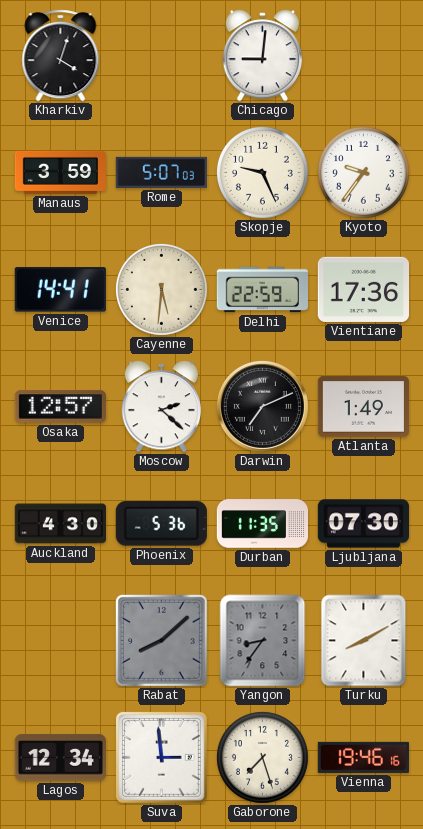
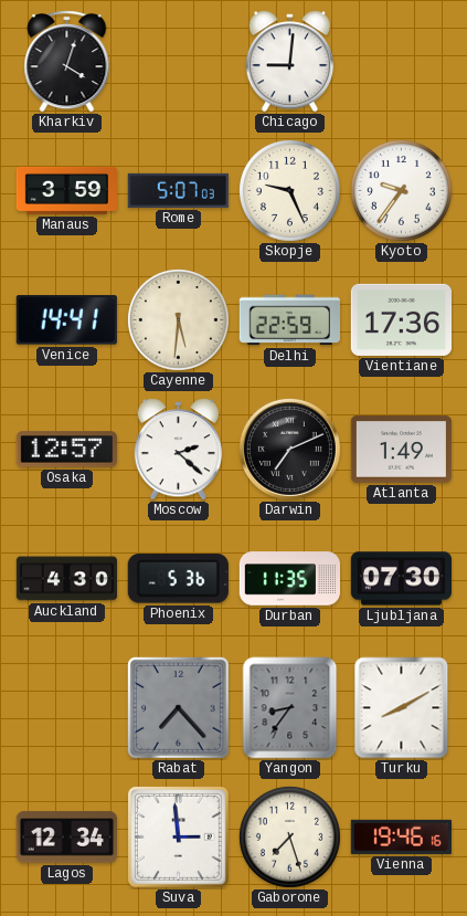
Rabat: 8:08 -> 7:23
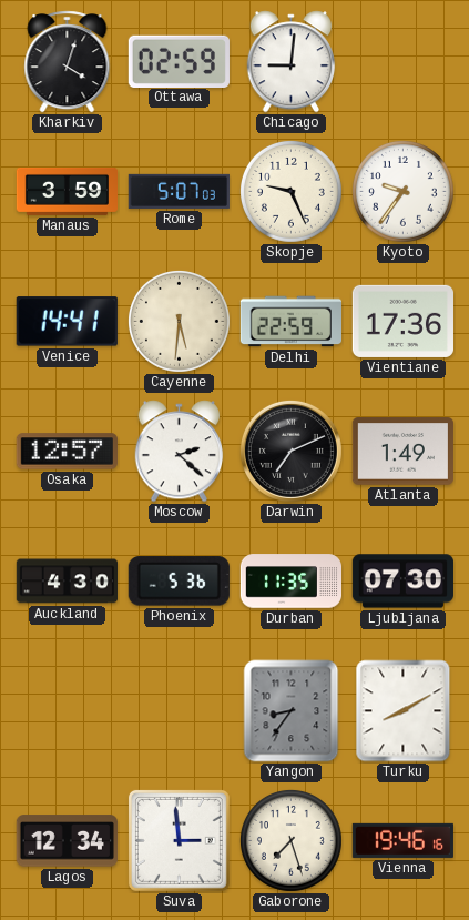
Ottawa: none -> 02:59
Rabat: 7:23 -> none
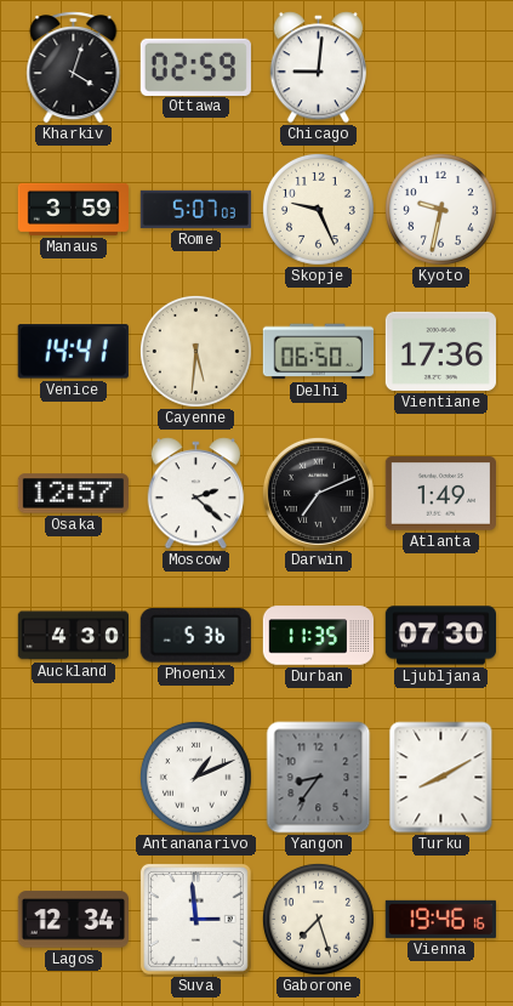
Kyoto: 9:36 -> 9:32
Delhi: 22:59 -> 06:50
Antananarivo: none -> 1:11
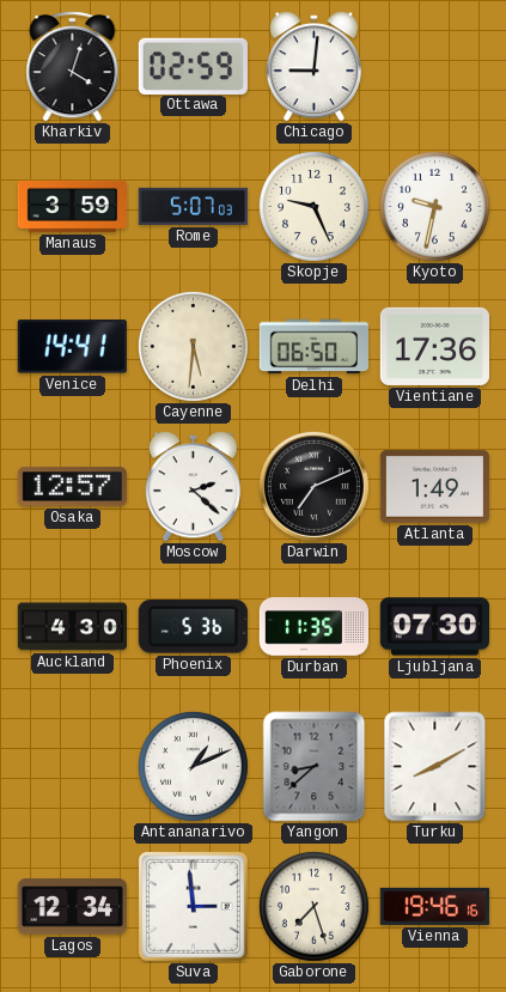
Yangon: 8:36 -> 8:38
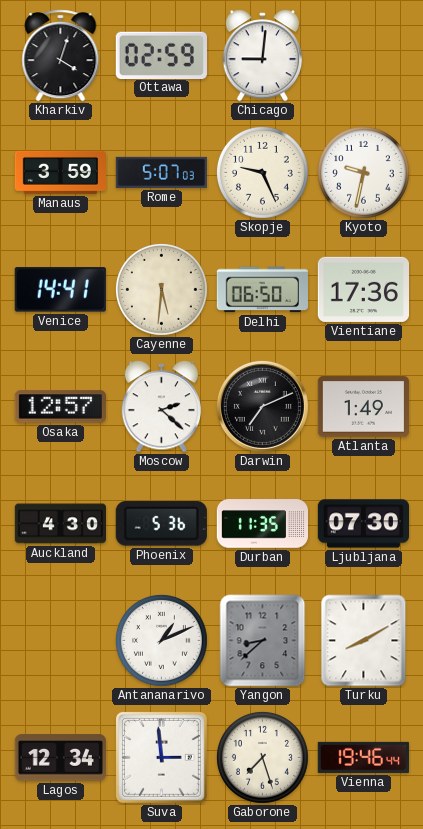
Vienna: 19:46:16 -> 19:46:44
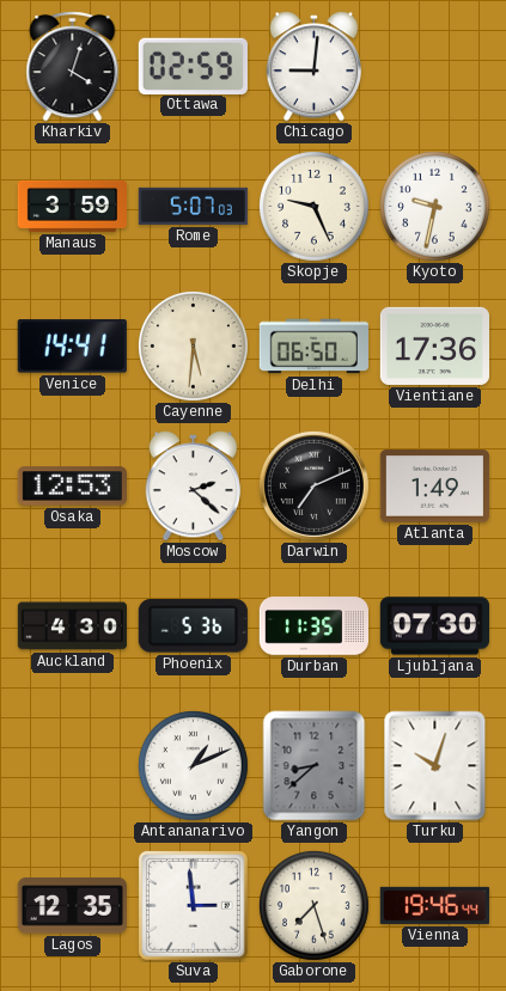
Osaka: 12:57 -> 12:53
Turku: 8:10 -> 10:03
Lagos: 12:34 -> 12:35
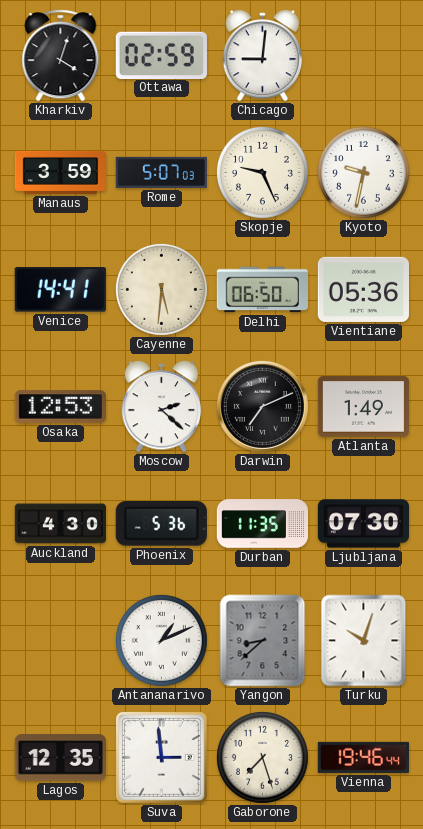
Vientiane: 17:36 -> 05:36
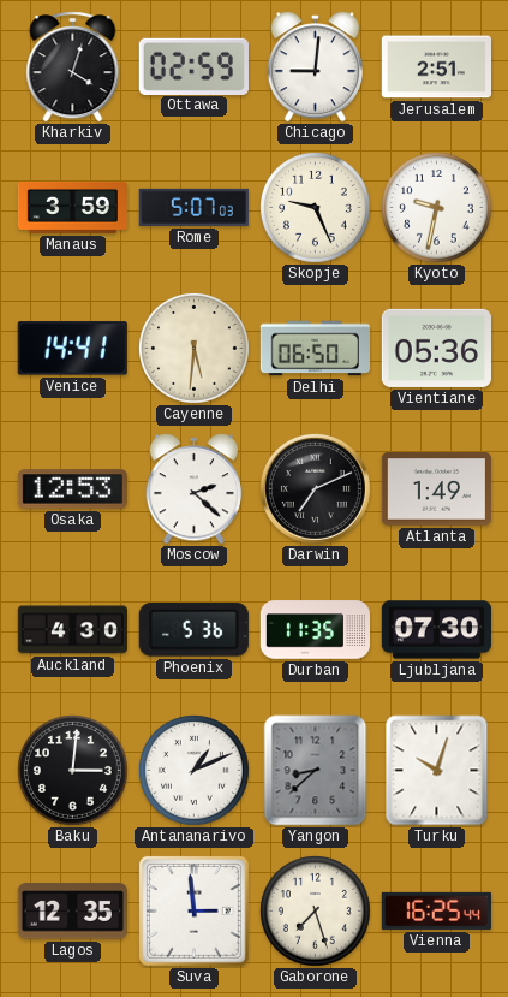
Jerusalem: none -> 2:51
Baku: none -> 3:01
Vienna: 19:46 -> 16:25
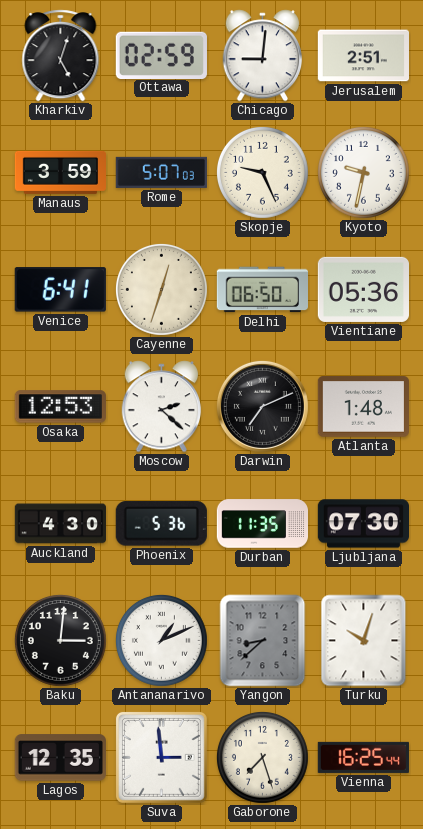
Kharkiv: 4:03 -> 5:03
Venice: 14:41 -> 6:41
Cayenne: 5:31 -> 12:33
Atlanta: 1:49 -> 1:48
